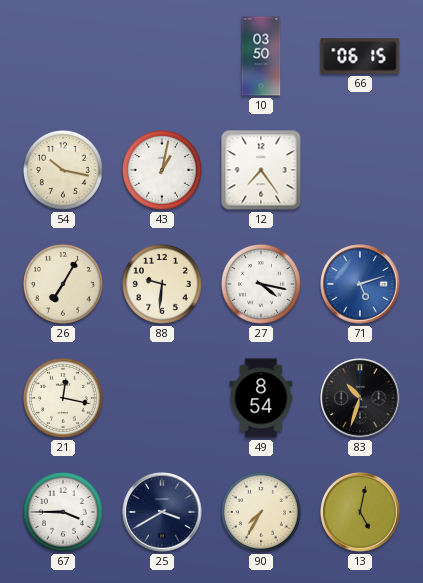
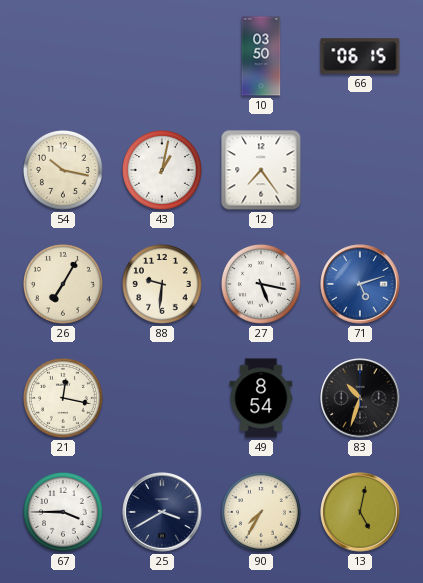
27: 4:17 -> 5:17
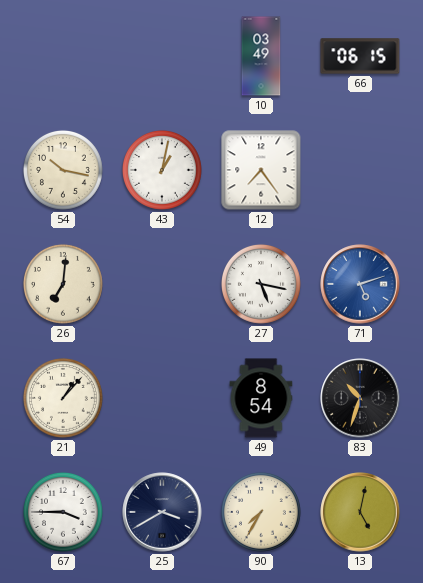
10: 03:50 -> 03:49
26: 7:05 -> 7:01
88: 9:31 -> none
21: 12:17 -> 1:07
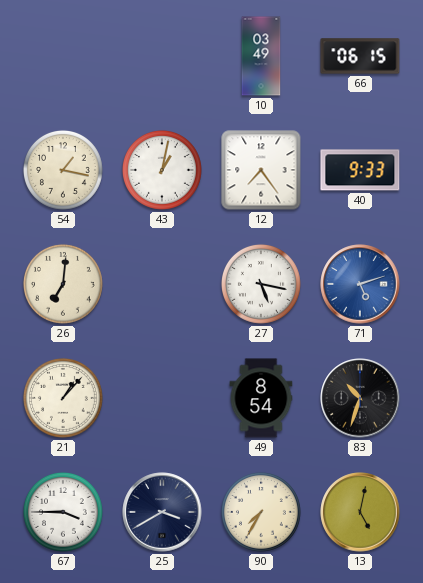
54: 10:17 -> 1:17
40: none -> 9:33
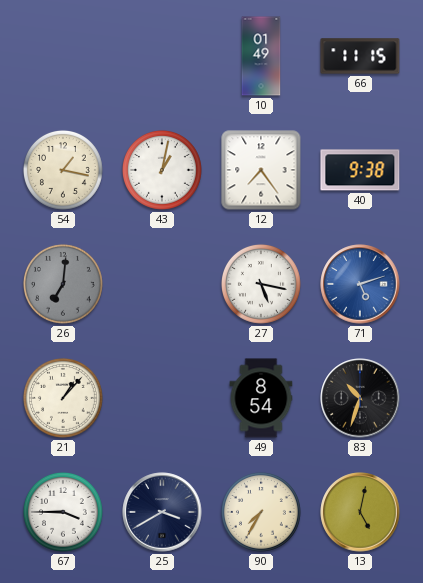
10: 03:49 -> 01:49
66: 06:15 -> 11:15
40: 9:33 -> 9:38
26 dial: cream -> grey
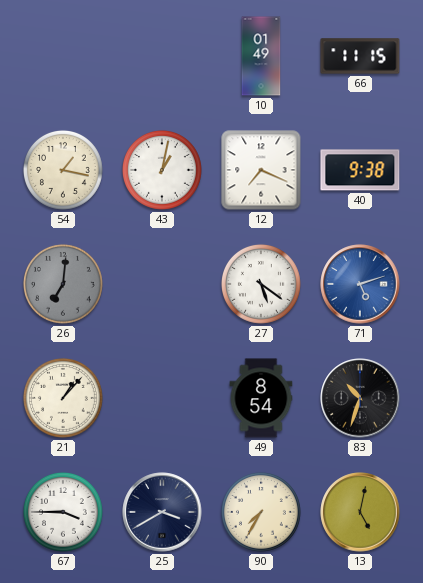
12: 7:24 -> 7:19
27: 5:17 -> 5:21
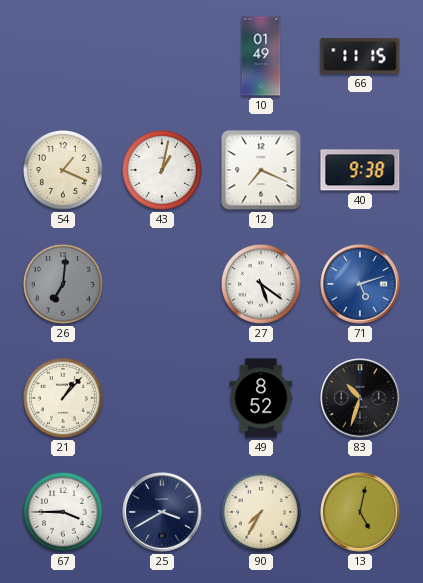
54: 1:17 -> 1:19
49: 8:54 -> 8:52
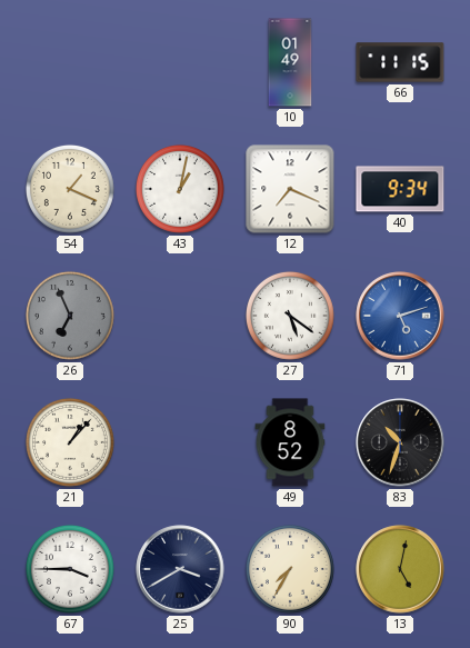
40: 9:38 -> 9:34
26: 7:01 -> 6:56
